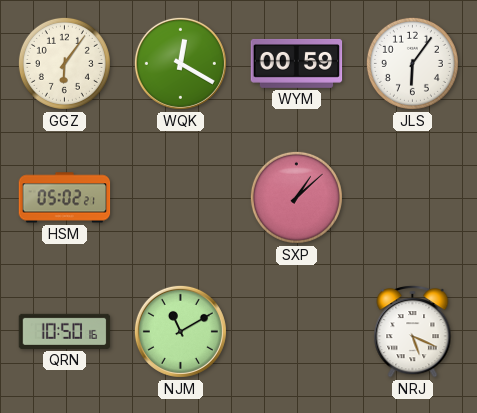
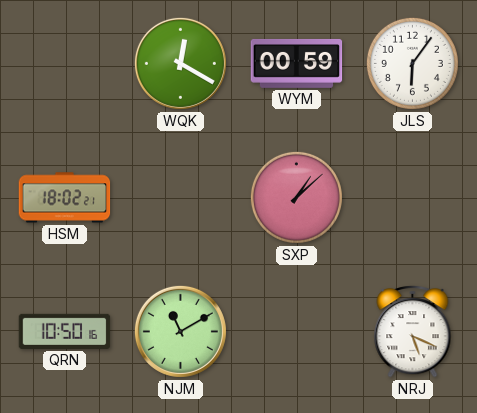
GGZ: 6:06 -> none
HSM: 05:02 -> 18:02
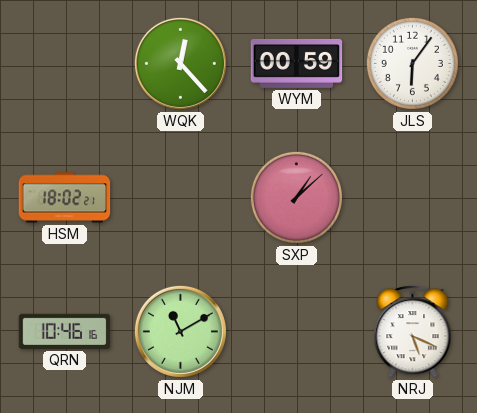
WQK: 12:20 -> 12:23
QRN: 10:50 -> 10:46
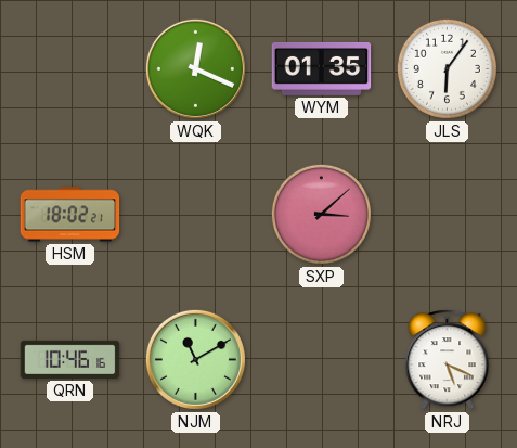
WQK: 12:23 -> 12:19
WYM: 00:59 -> 01:35
SXP: 1:08 -> 3:08
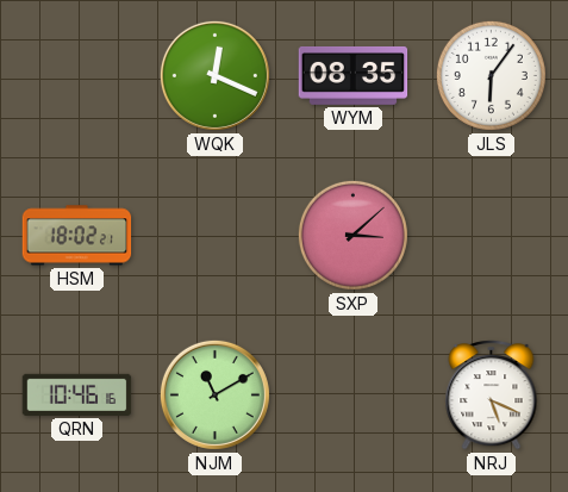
WYM: 01:35 -> 08:35
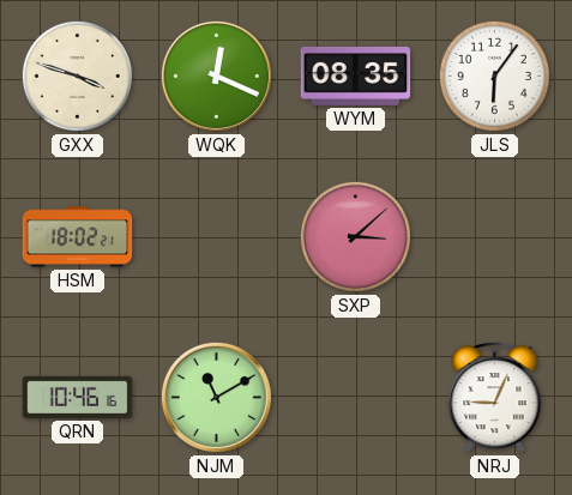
GXX: none -> 3:48
NRJ: 5:19 -> 9:04
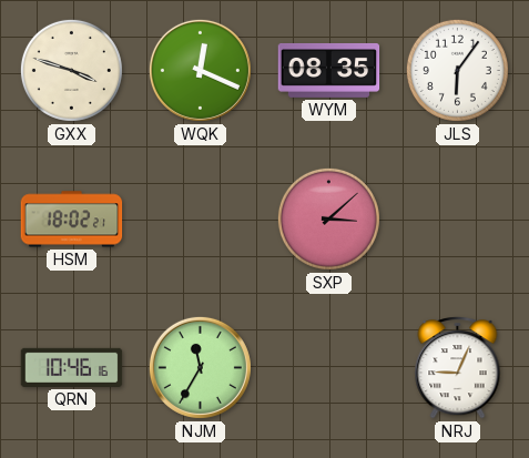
NJM: 11:10 -> 11:35
